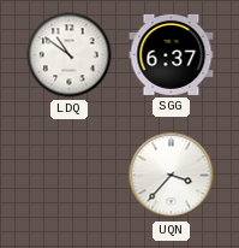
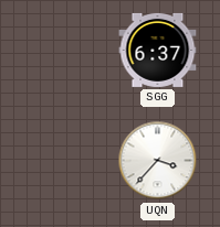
LDQ: 10:51 -> none
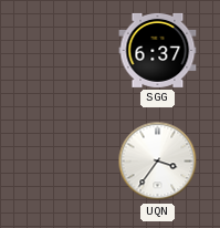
UQN: 3:37 -> 3:36
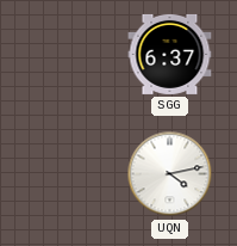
UQN: 3:36 -> 4:13
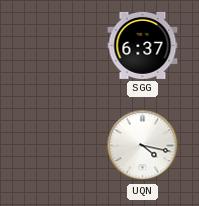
UQN: 4:13 -> 4:17
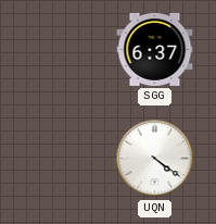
UQN: 4:17 -> 4:21
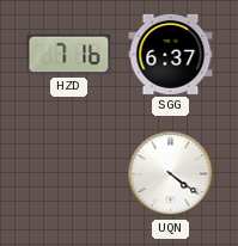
HZD: none -> 7:16
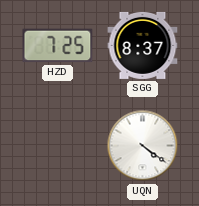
HZD: 7:16 -> 7:25
SGG: 6:37 -> 8:37
